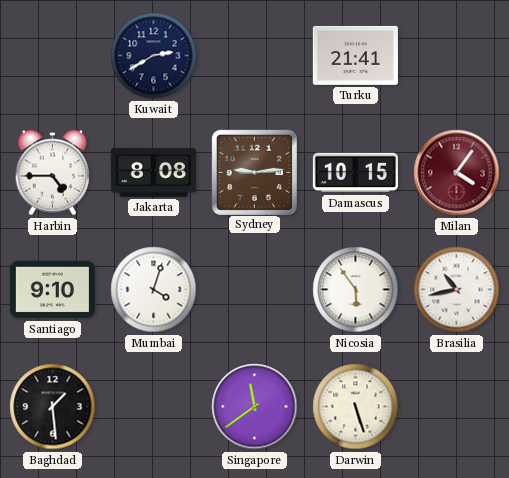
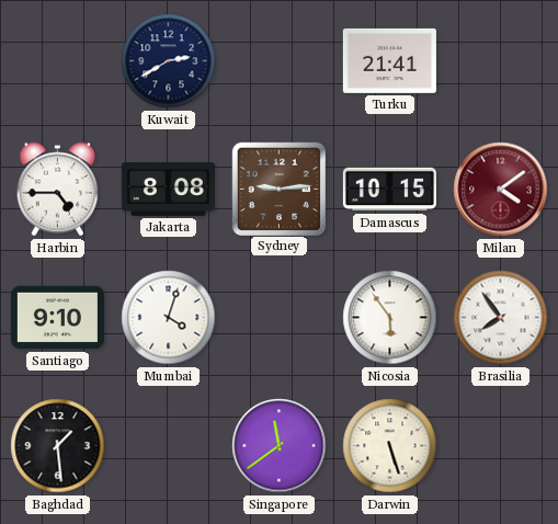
Milan: 4:06 -> 4:09
Brasilia: 10:43 -> 7:54
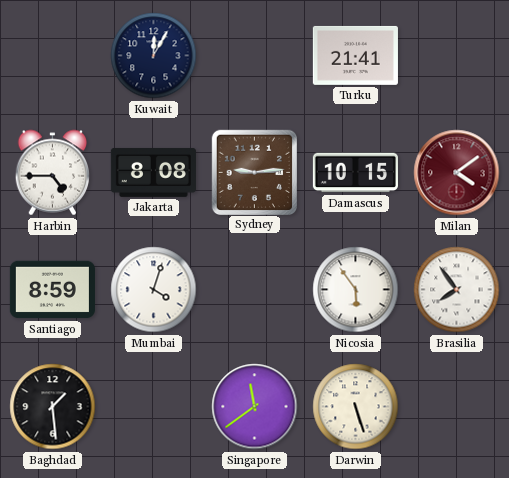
Kuwait: 2:40 -> 12:05
Santiago: 9:10 -> 8:59
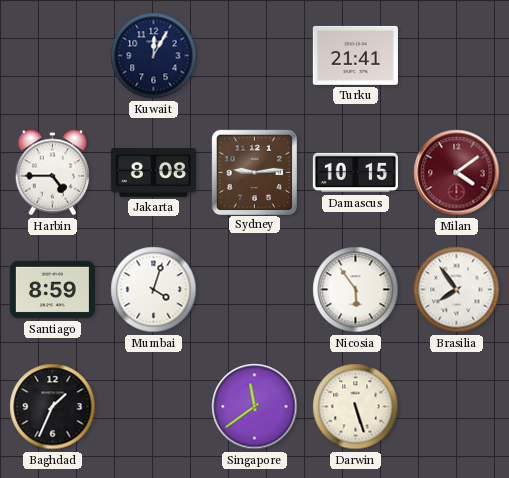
Baghdad: 1:29 -> 1:34
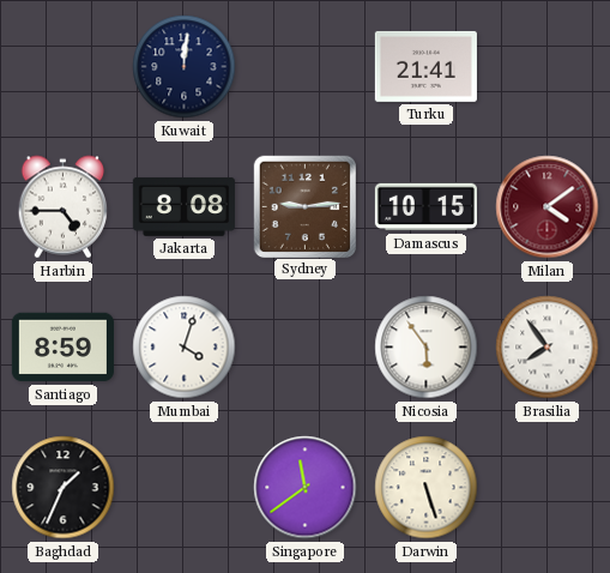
Kuwait: 12:05 -> 12:01
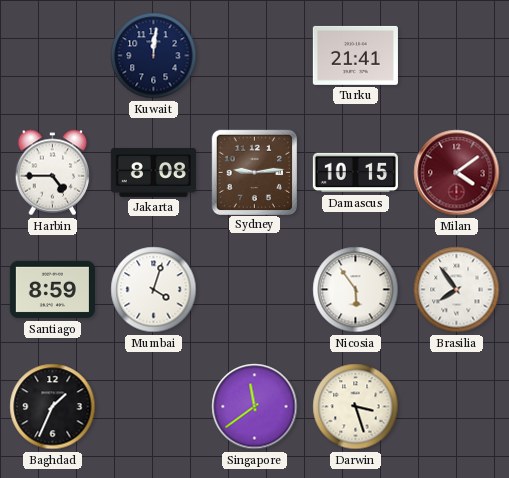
Darwin: 5:27 -> 3:27
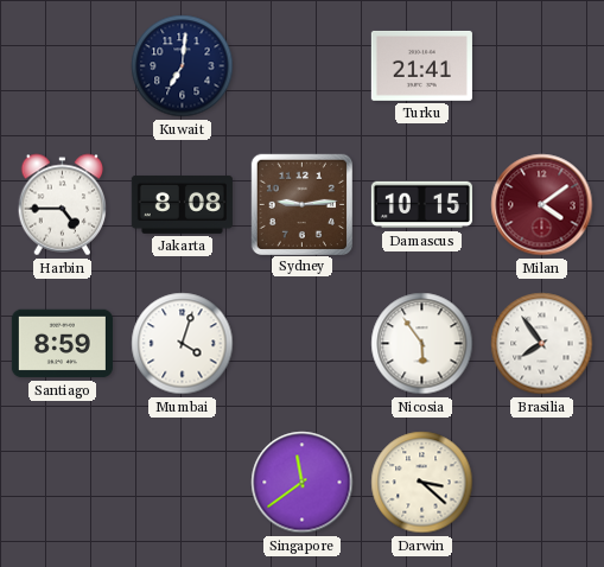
Kuwait: 12:01 -> 7:01
Baghdad: 1:34 -> none
Darwin: 3:27 -> 3:22
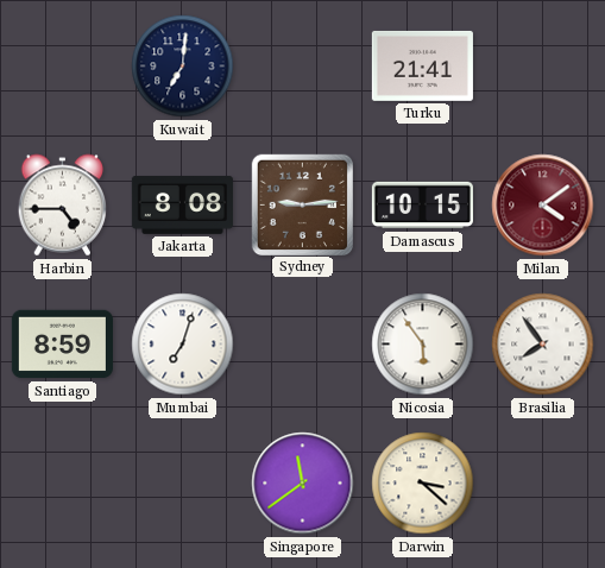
Mumbai: 4:03 -> 7:03
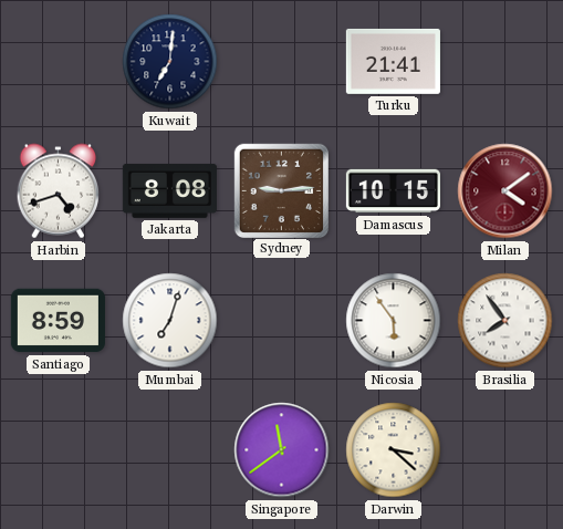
Harbin: 4:45 -> 4:42
